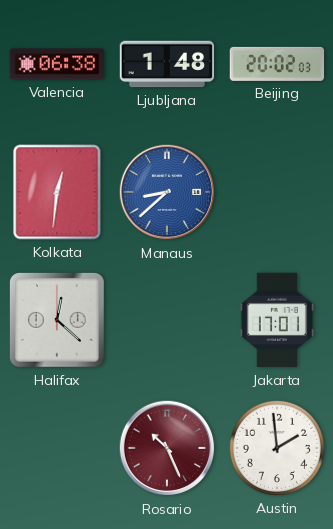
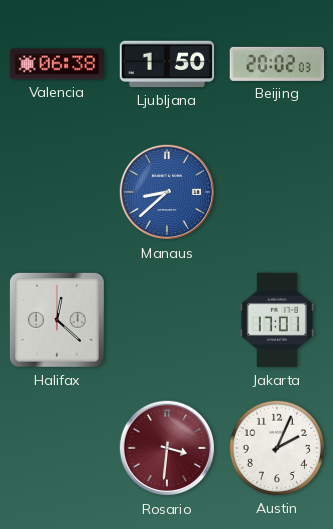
Ljubljana: 1:48 -> 1:50
Kolkata: 12:31 -> none
Rosario: 10:26 -> 3:31
Austin: 1:59 -> 2:04
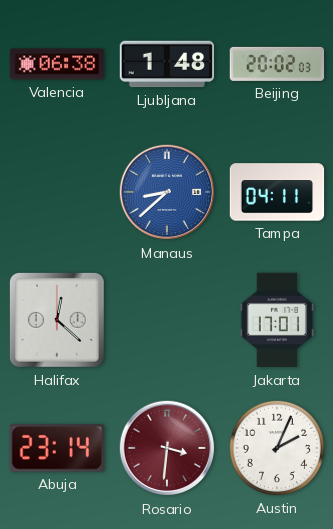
Ljubljana: 1:50 -> 1:48
Tampa: none -> 04:11
Abuja: none -> 23:14
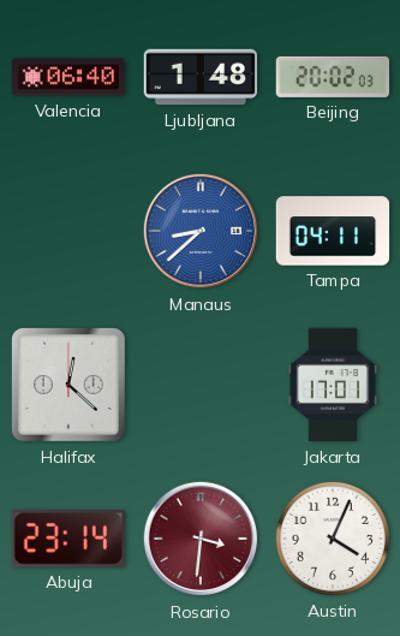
Valencia: 06:38 -> 06:40
Austin: 2:04 -> 4:04
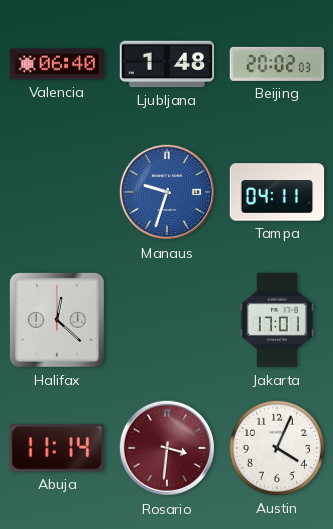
Manaus: 8:38 -> 9:33
Abuja: 23:14 -> 11:14
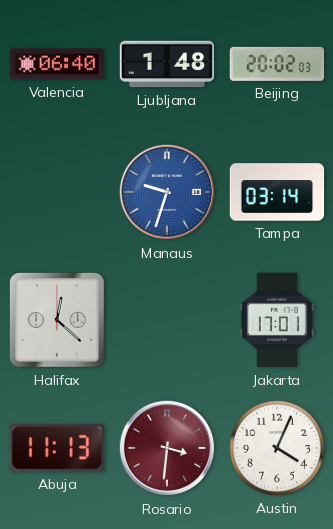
Tampa: 04:11 -> 03:14
Abuja: 11:14 -> 11:13
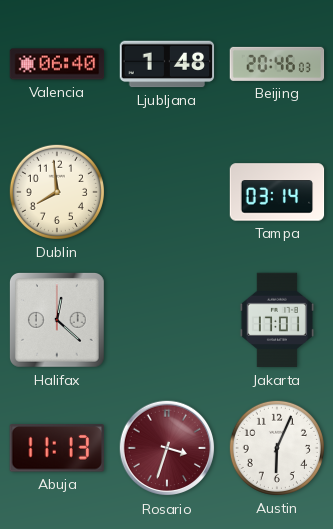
Beijing: 20:02 -> 20:46
Dublin: none -> 7:59
Manaus: 9:33 -> none
Rosario: 3:31 -> 3:33
Austin: 4:04 -> 6:04
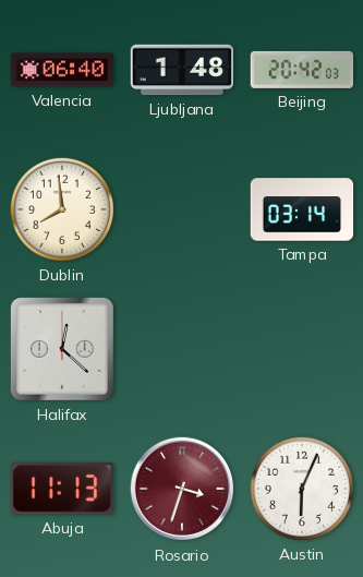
Beijing: 20:46 -> 20:42
Jakarta: 17:01 -> none
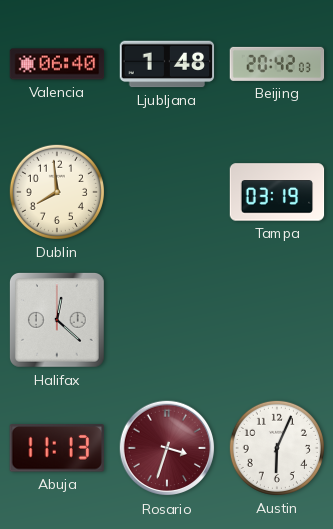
Tampa: 03:14 -> 03:19
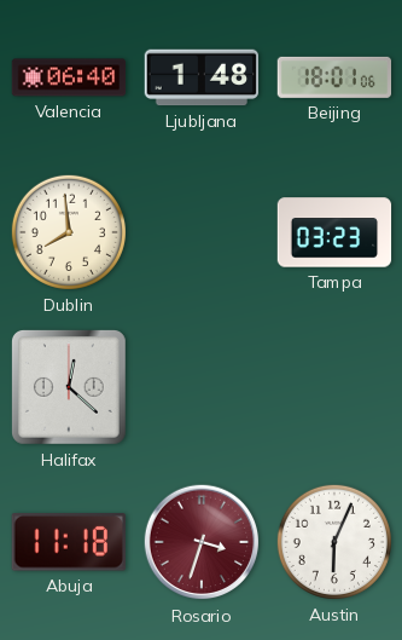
Beijing: 20:42 -> 18:01
Tampa: 03:19 -> 03:23
Abuja: 11:13 -> 11:18
